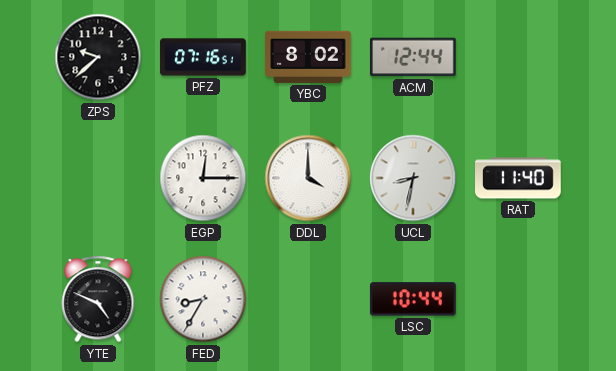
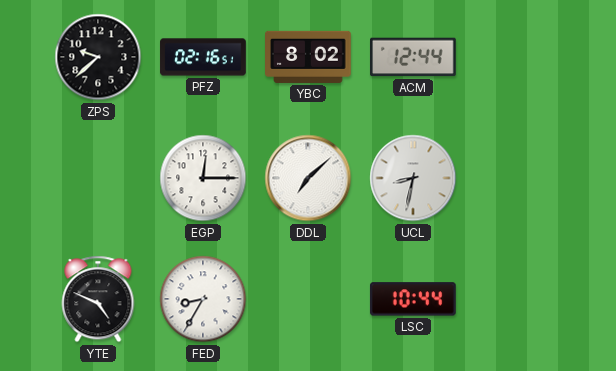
PFZ: 07:16 -> 02:16
DDL: 4:00 -> 7:08
RAT: 11:40 -> none
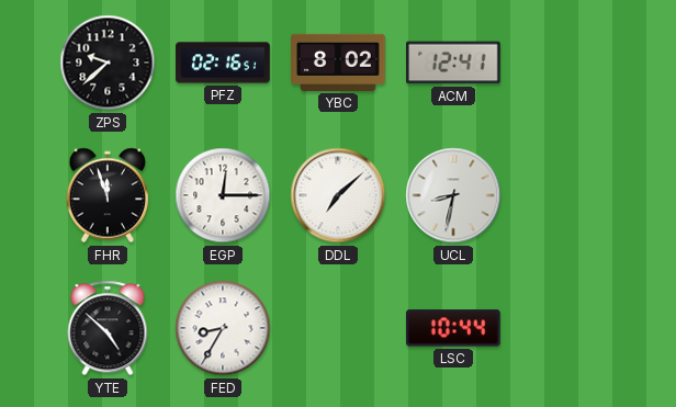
ACM: 12:44 -> 12:41
FHR: none -> 11:57
YTE: 4:49 -> 4:52
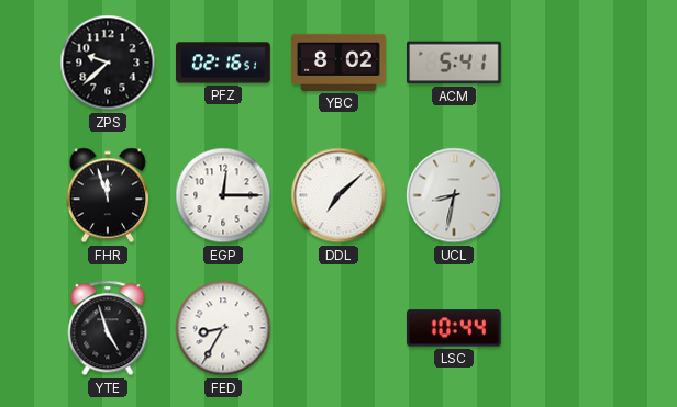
ACM: 12:41 -> 5:41
YTE: 4:52 -> 4:57
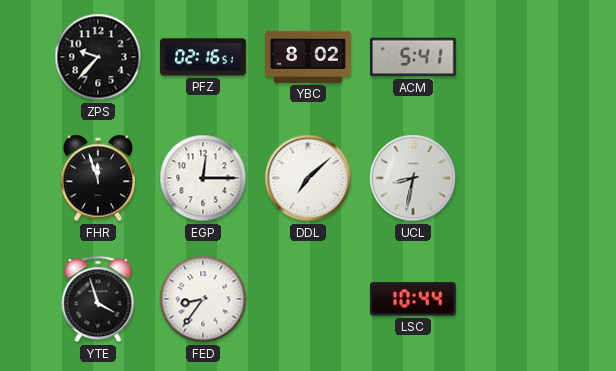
ZPS: 9:38 -> 9:37
YTE: 4:57 -> 3:57
FED: 8:35 -> 8:36
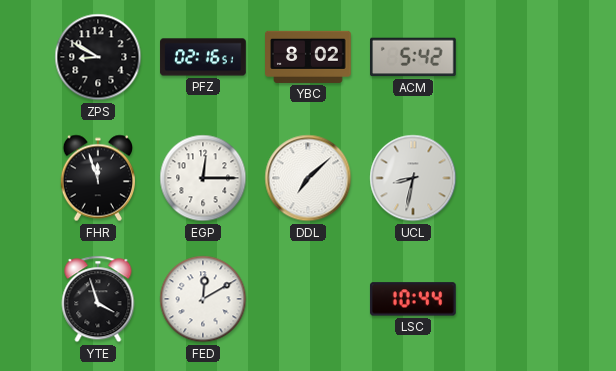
ZPS: 9:37 -> 8:50
ACM: 5:41 -> 5:42
FED: 8:36 -> 12:10
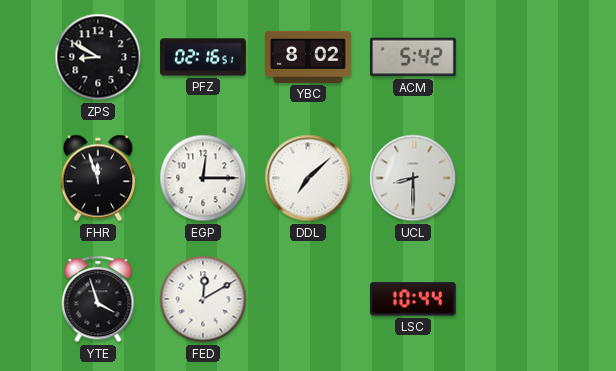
UCL: 8:32 -> 8:30
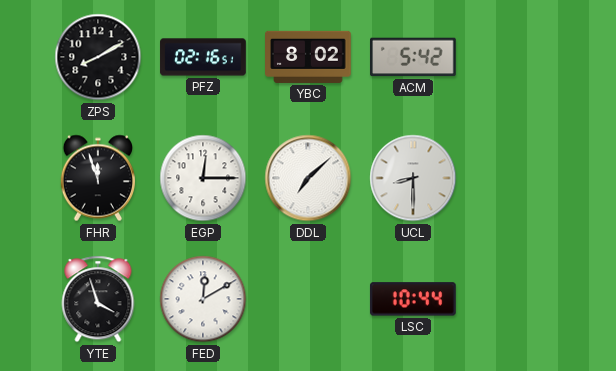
ZPS: 8:50 -> 8:10
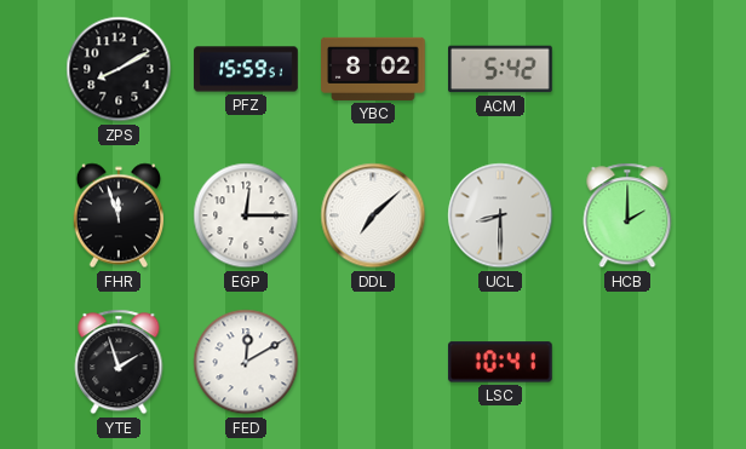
PFZ: 02:16 -> 15:59
HCB: none -> 2:00
YTE: 3:57 -> 1:57
LSC: 10:44 -> 10:41
